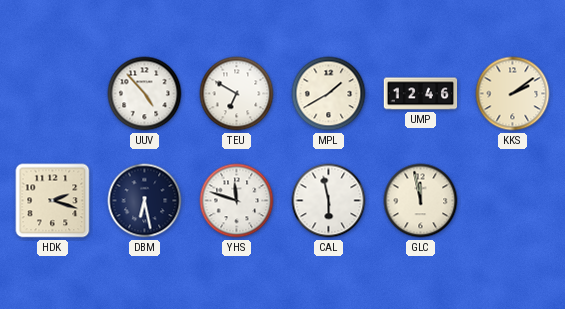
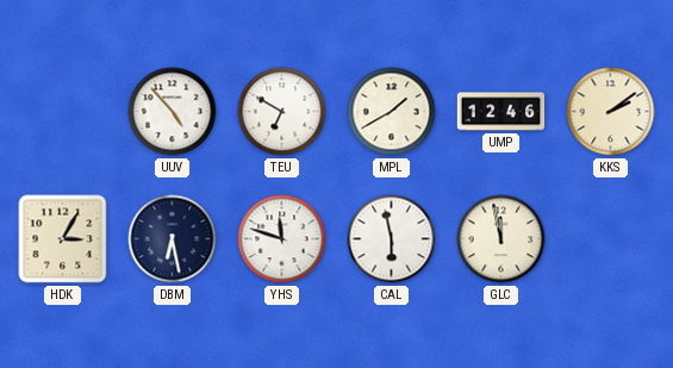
HDK: 2:18 -> 3:05
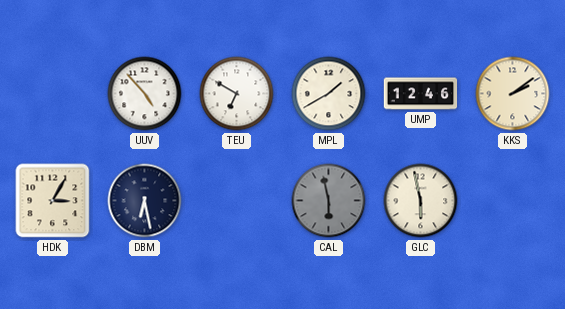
YHS: 11:48 -> none
CAL dial: white -> grey
GLC: 11:58 -> 5:58
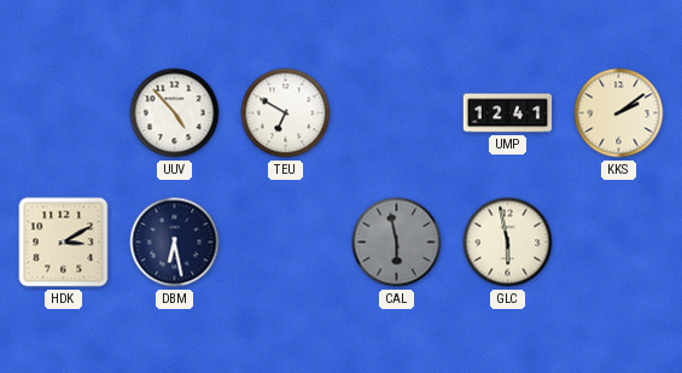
MPL: 1:40 -> none
UMP: 12:46 -> 12:41
HDK: 3:05 -> 3:10
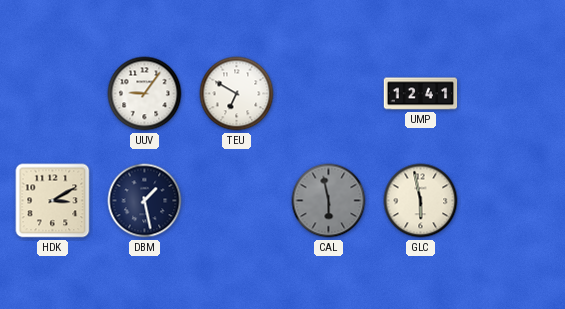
UUV: 4:53 -> 9:06
KKS: 2:09 -> none
DBM: 6:28 -> 1:28
